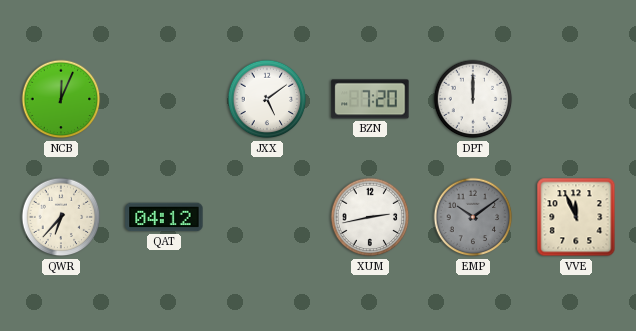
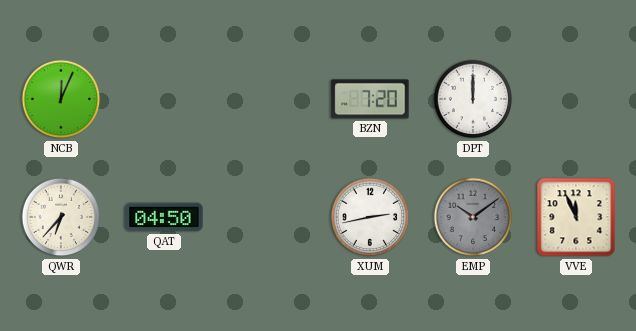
JXX: 5:09 -> none
QAT: 04:12 -> 04:50
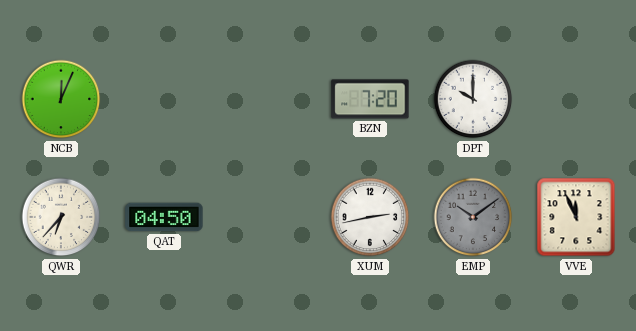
DPT: 12:00 -> 10:00
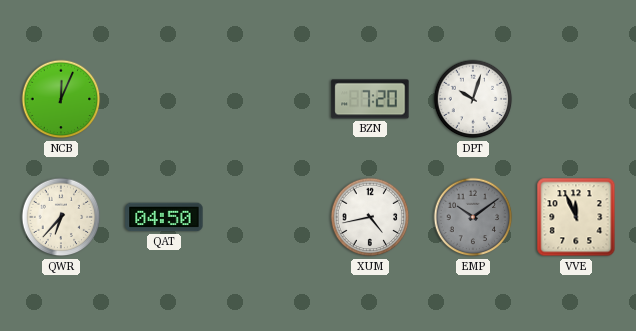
DPT: 10:00 -> 10:03
XUM: 2:43 -> 4:43
